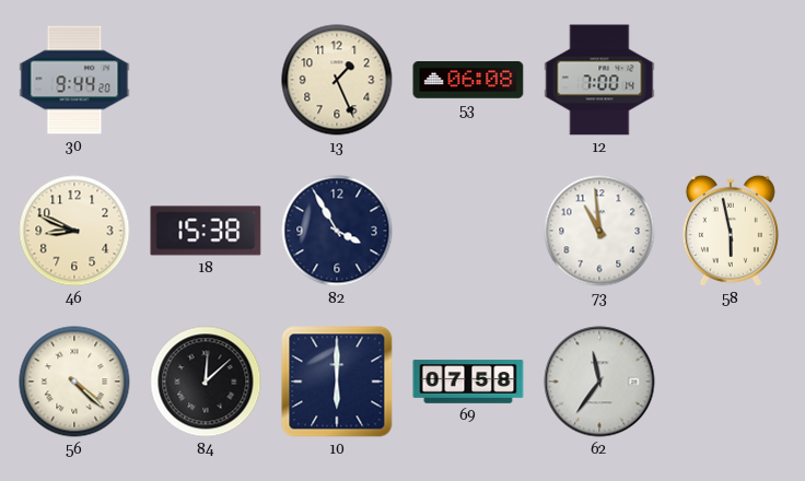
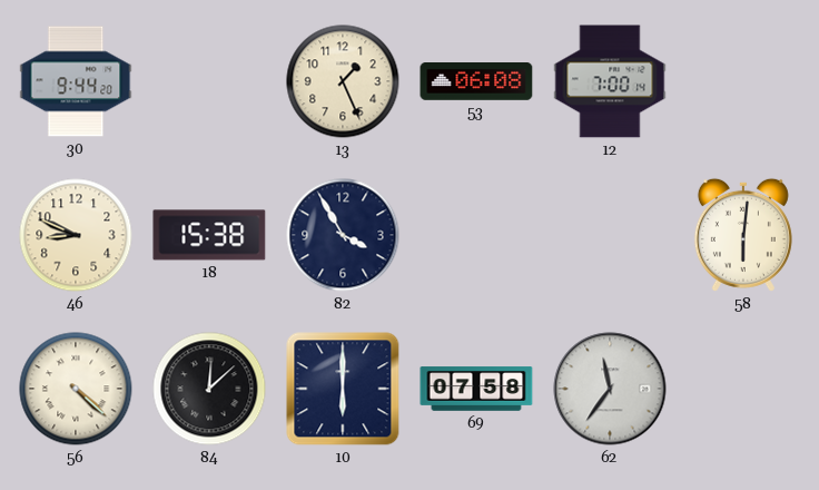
73: 10:59 -> none
58: 5:58 -> 6:01
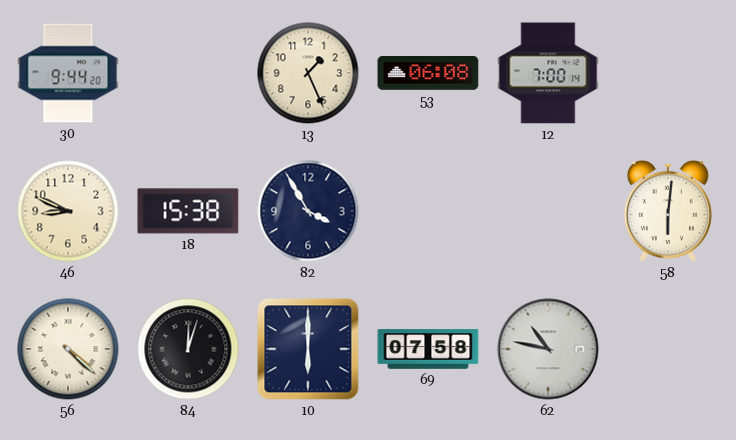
84: 12:08 -> 12:03
62: 11:36 -> 10:47
